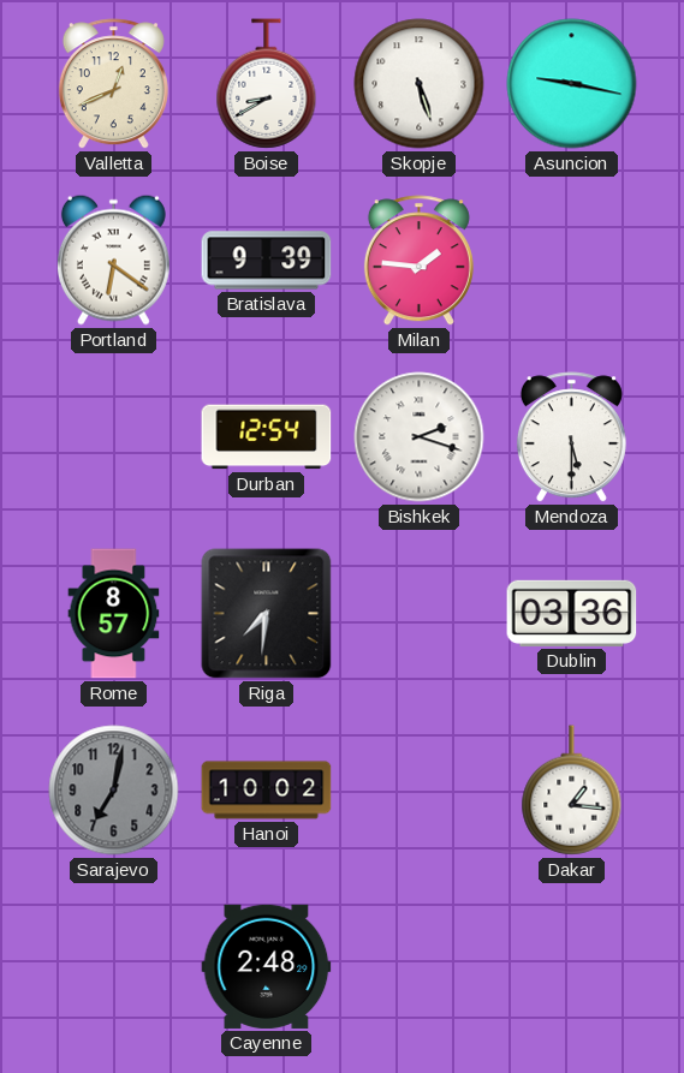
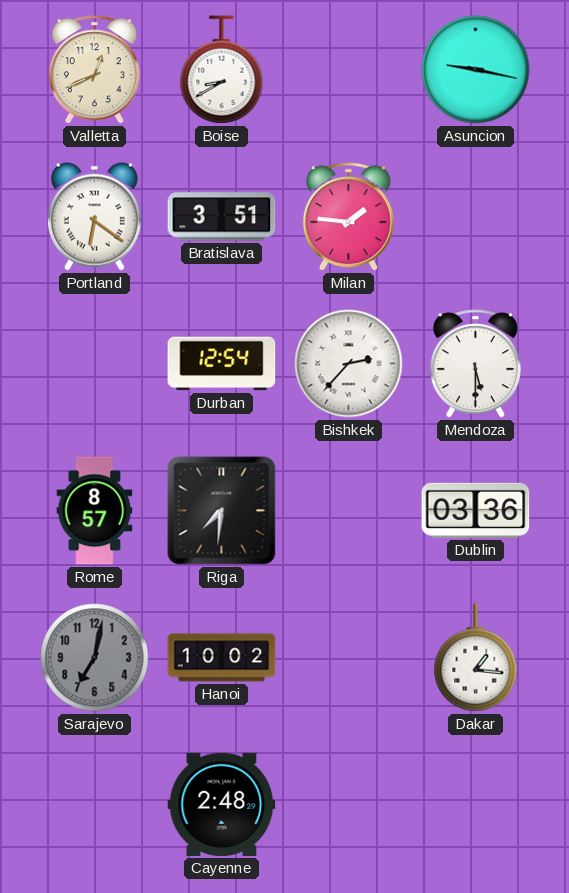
Skopje: 5:27 -> none
Bratislava: 9:39 -> 3:51
Bishkek: 2:18 -> 2:37
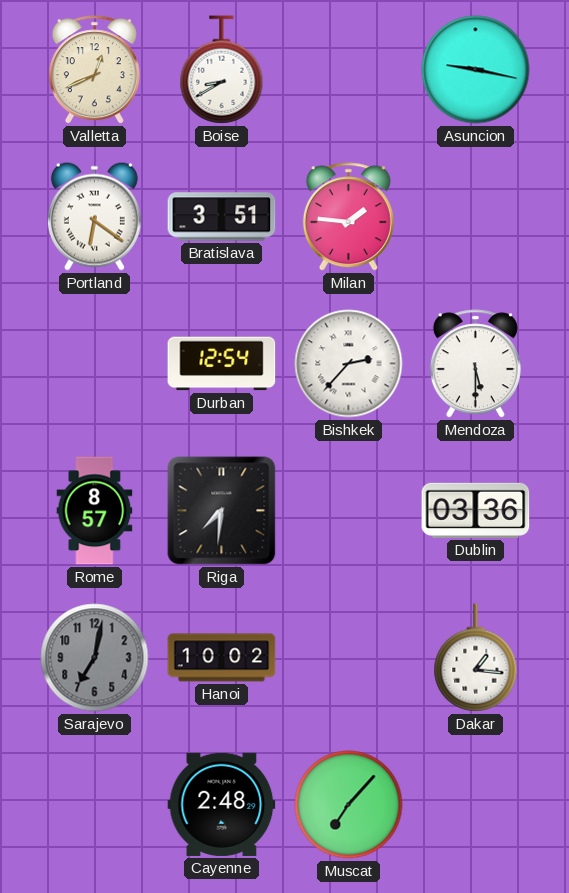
Muscat: none -> 7:07
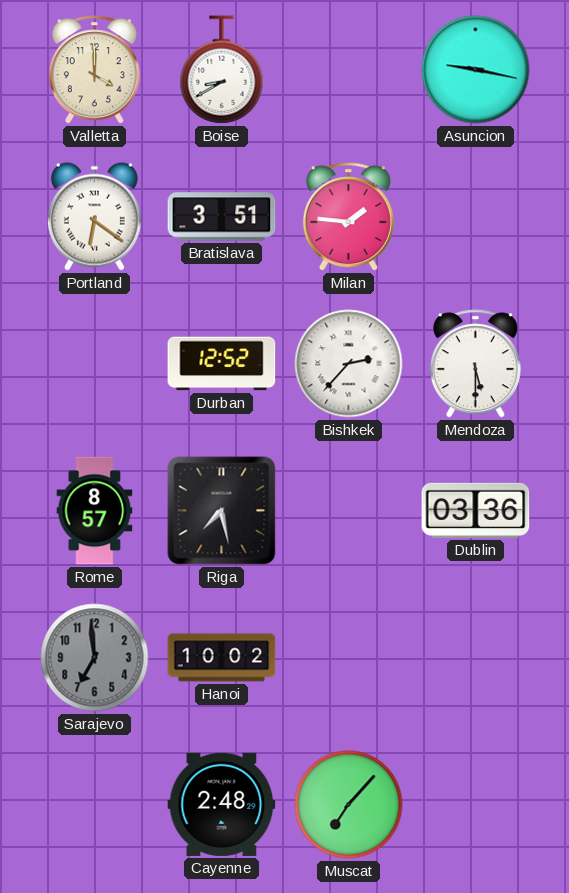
Valletta: 12:41 -> 4:00
Durban: 12:54 -> 12:52
Riga: 7:31 -> 7:28
Sarajevo: 7:02 -> 6:59
Dakar: 1:16 -> none
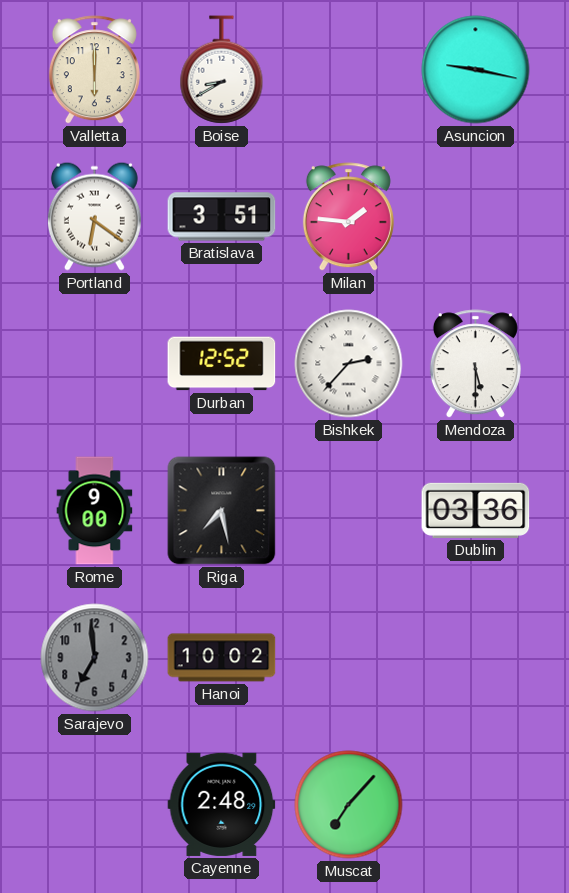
Valletta: 4:00 -> 6:00
Rome: 8:57 -> 9:00
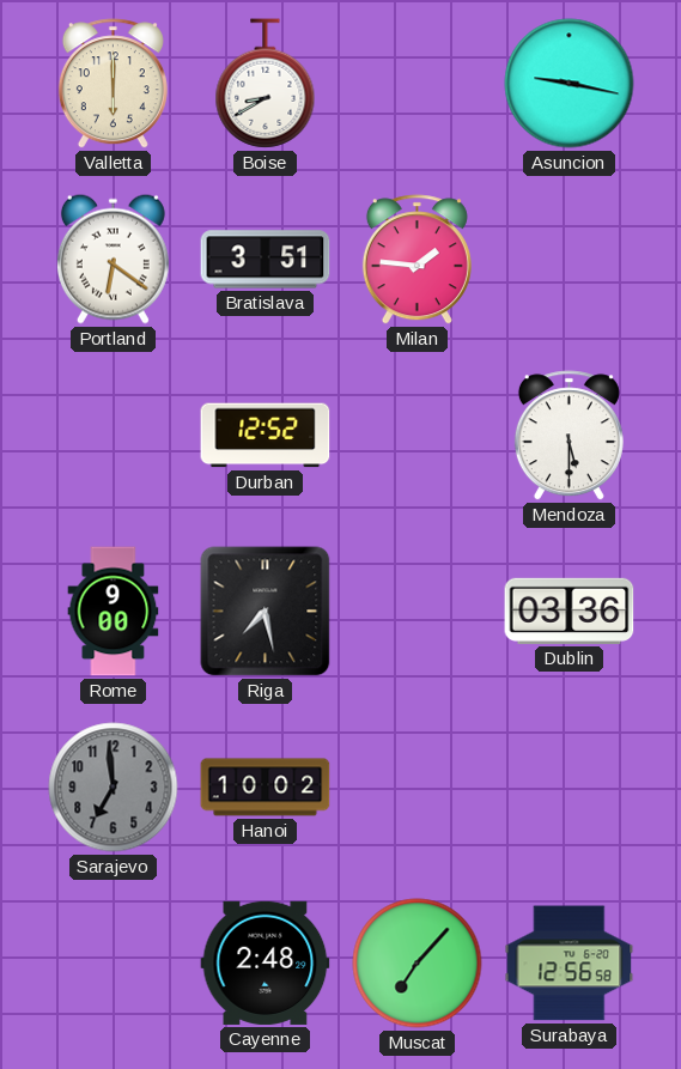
Bishkek: 2:37 -> none
Surabaya: none -> 12:56
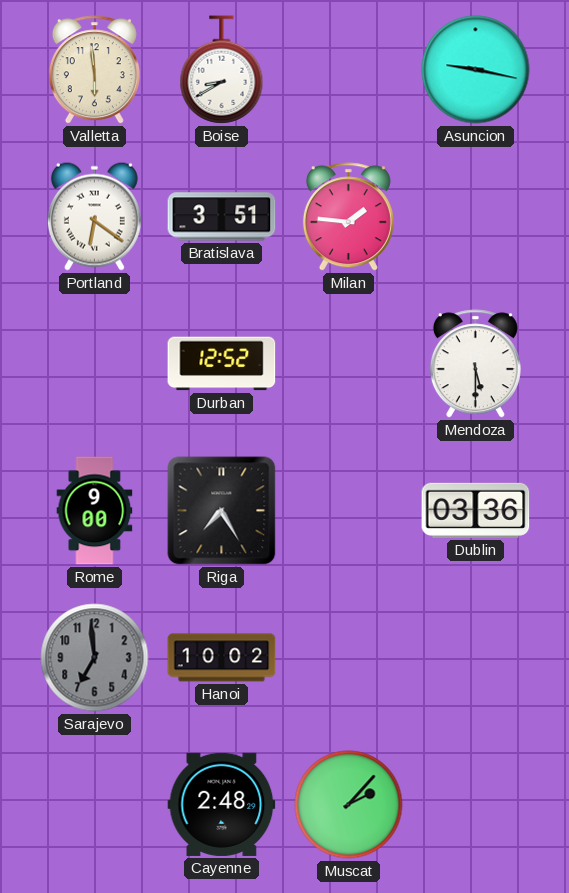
Valletta: 6:00 -> 5:59
Riga: 7:28 -> 7:25
Muscat: 7:07 -> 2:07
Surabaya: 12:56 -> none
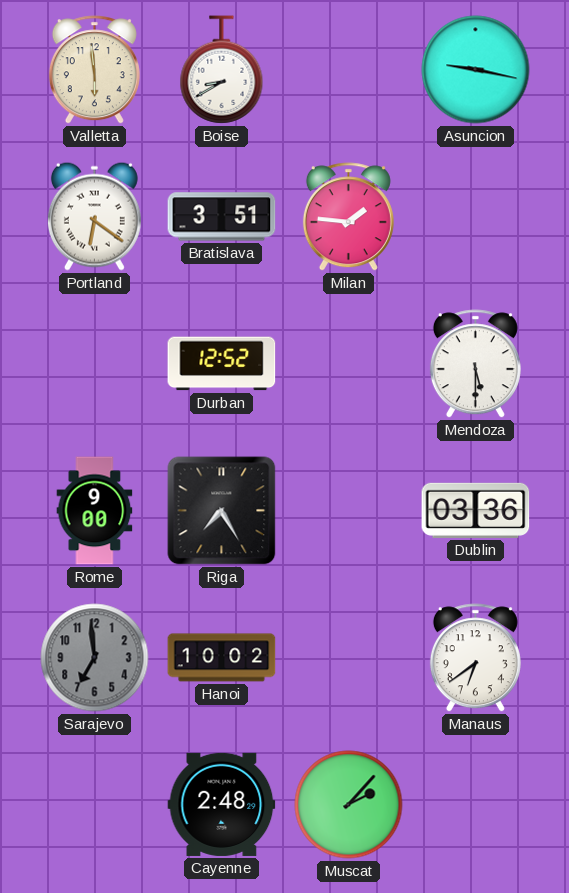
Manaus: none -> 6:39
